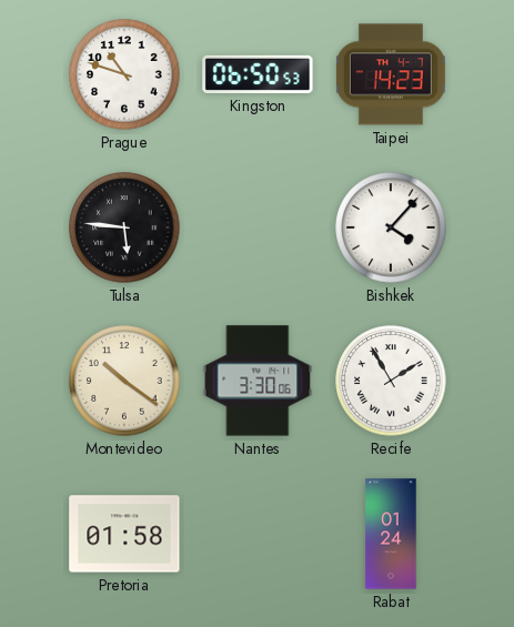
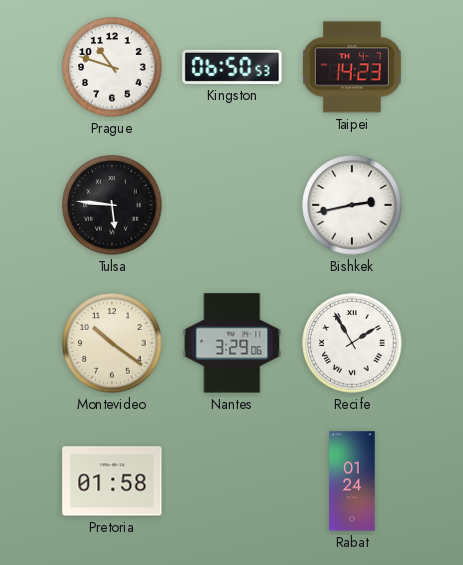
Bishkek: 4:07 -> 2:43
Nantes: 3:30 -> 3:29
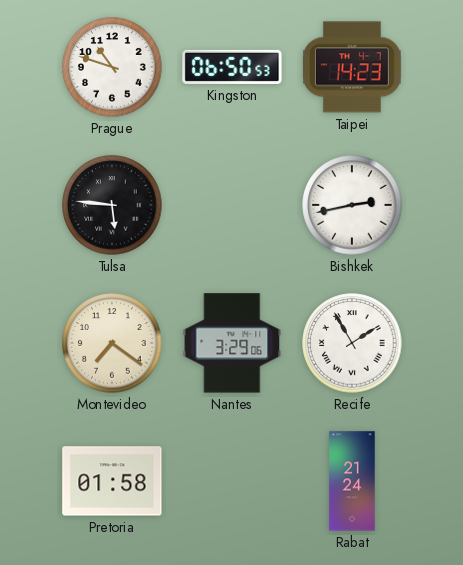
Montevideo: 10:21 -> 7:21
Rabat: 01:24 -> 21:24
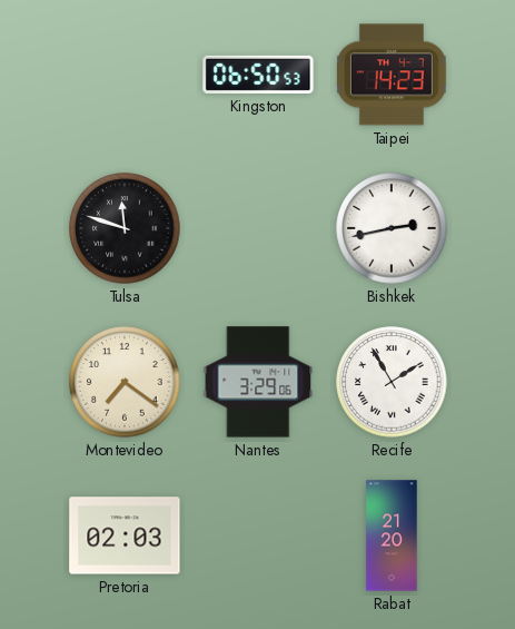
Prague: 10:48 -> none
Tulsa: 5:46 -> 11:48
Pretoria: 01:58 -> 02:03
Rabat: 21:24 -> 21:20
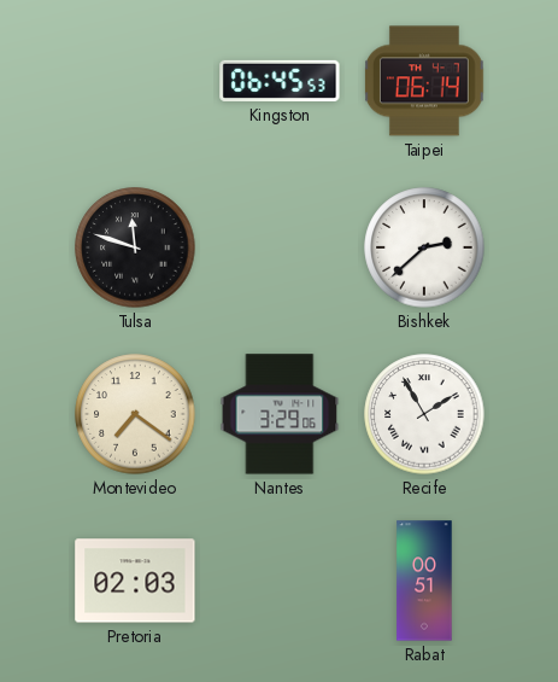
Kingston: 06:50 -> 06:45
Taipei: 14:23 -> 06:14
Bishkek: 2:43 -> 2:38
Rabat: 21:20 -> 00:51
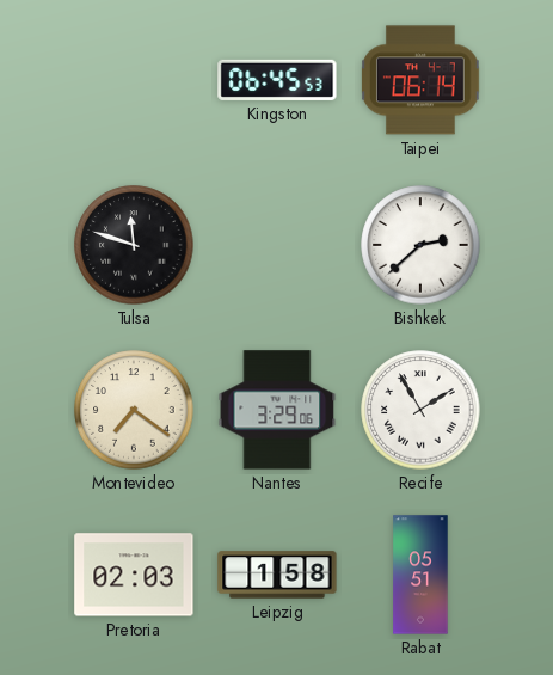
Leipzig: none -> 1:58
Rabat: 00:51 -> 05:51
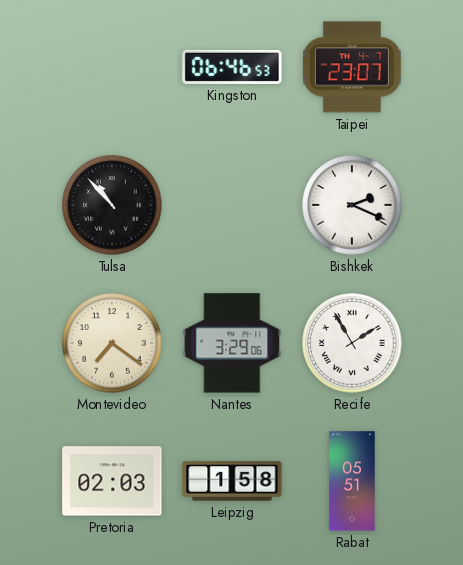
Kingston: 06:45 -> 06:46
Taipei: 06:14 -> 23:07
Tulsa: 11:48 -> 10:53
Bishkek: 2:38 -> 2:19
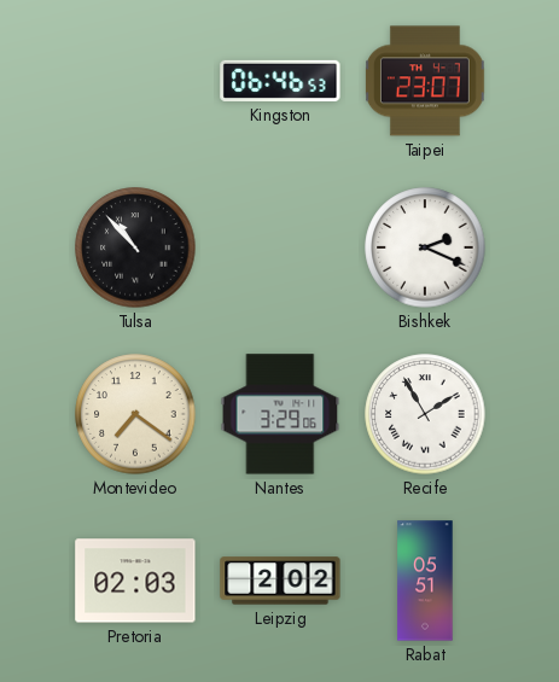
Leipzig: 1:58 -> 2:02
